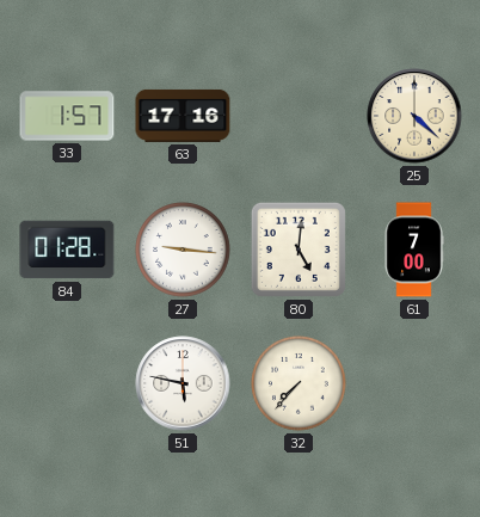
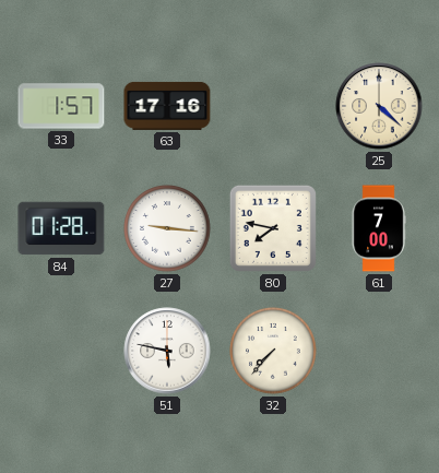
80: 5:01 -> 7:47
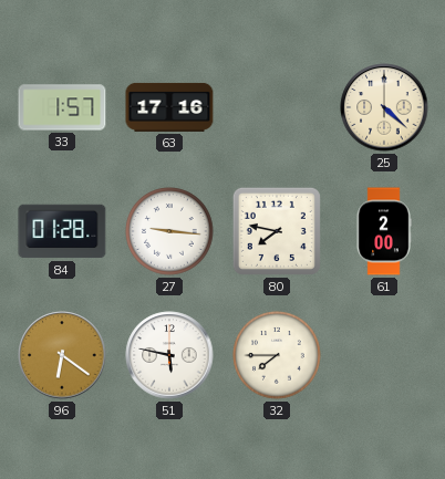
61: 7:00 -> 2:00
96: none -> 6:21
32: 7:37 -> 7:45
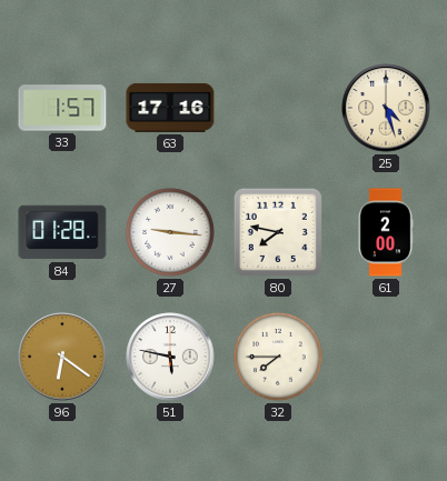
25: 4:22 -> 4:27
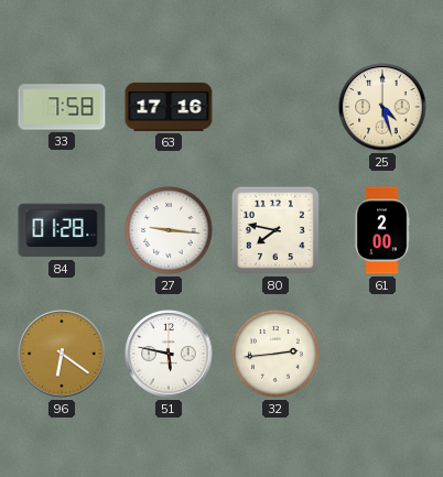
33: 1:57 -> 7:58
32: 7:45 -> 2:44
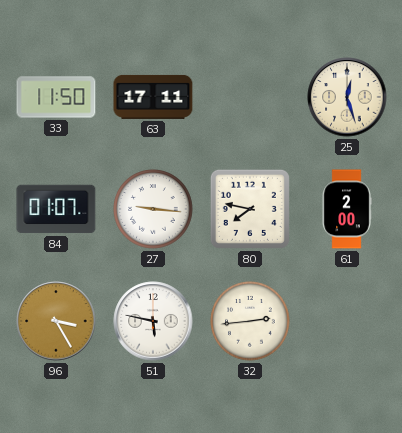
33: 7:58 -> 11:50
63: 17:16 -> 17:11
25: 4:27 -> 12:27
84: 01:28 -> 01:07
96: 6:21 -> 3:25
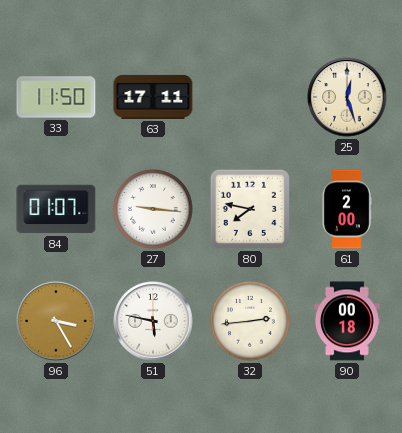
90: none -> 00:18
